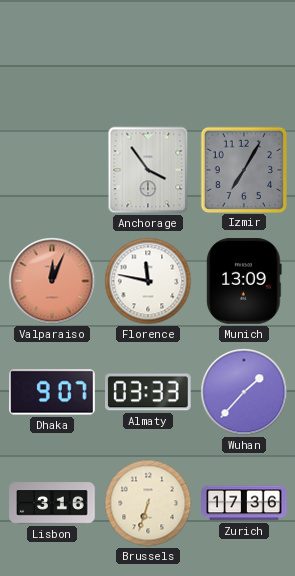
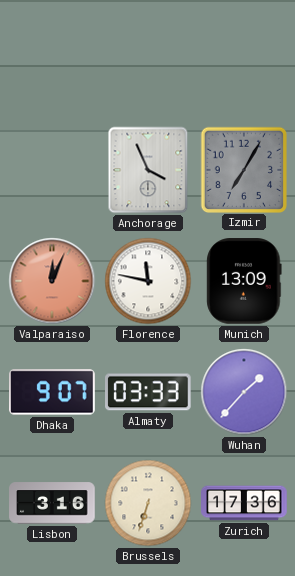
Anchorage: 3:54 -> 3:56
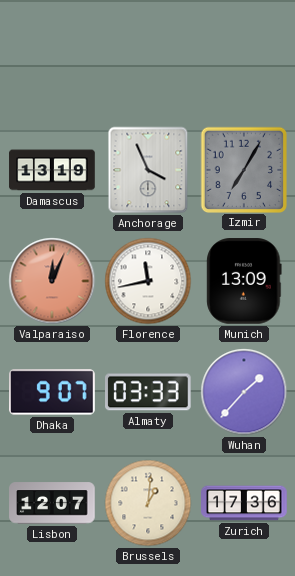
Damascus: none -> 13:19
Florence: 11:47 -> 11:43
Lisbon: 3:16 -> 12:07
Brussels: 6:33 -> 1:01
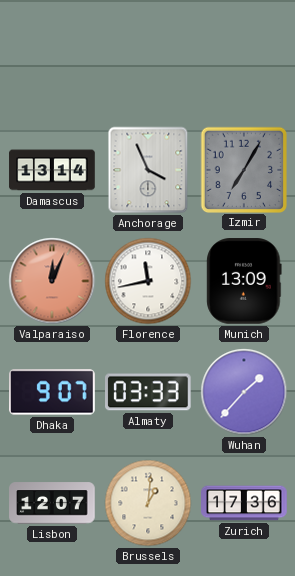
Damascus: 13:19 -> 13:14
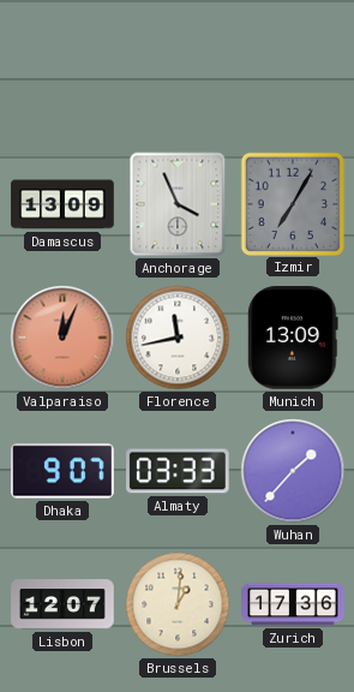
Damascus: 13:14 -> 13:09
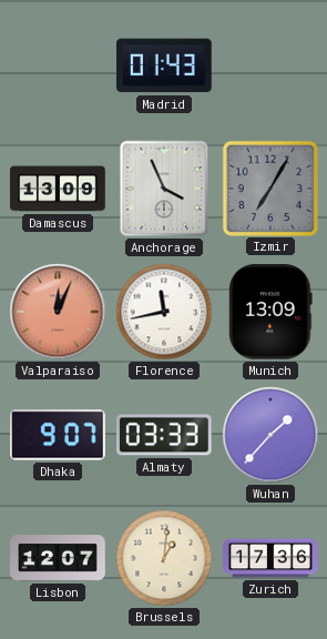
Madrid: none -> 01:43
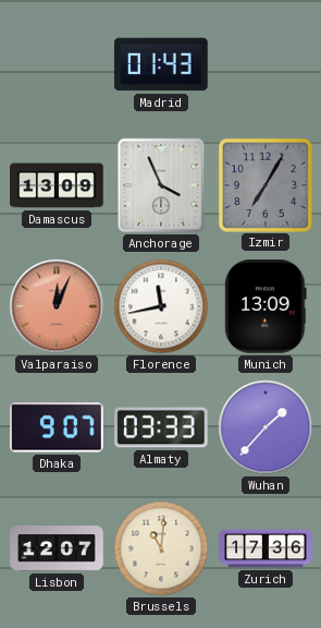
Brussels: 1:01 -> 11:01
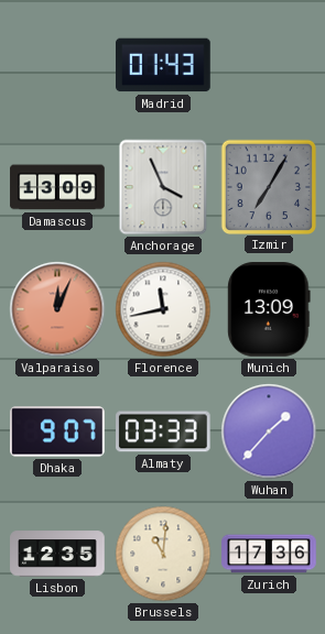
Lisbon: 12:07 -> 12:35
